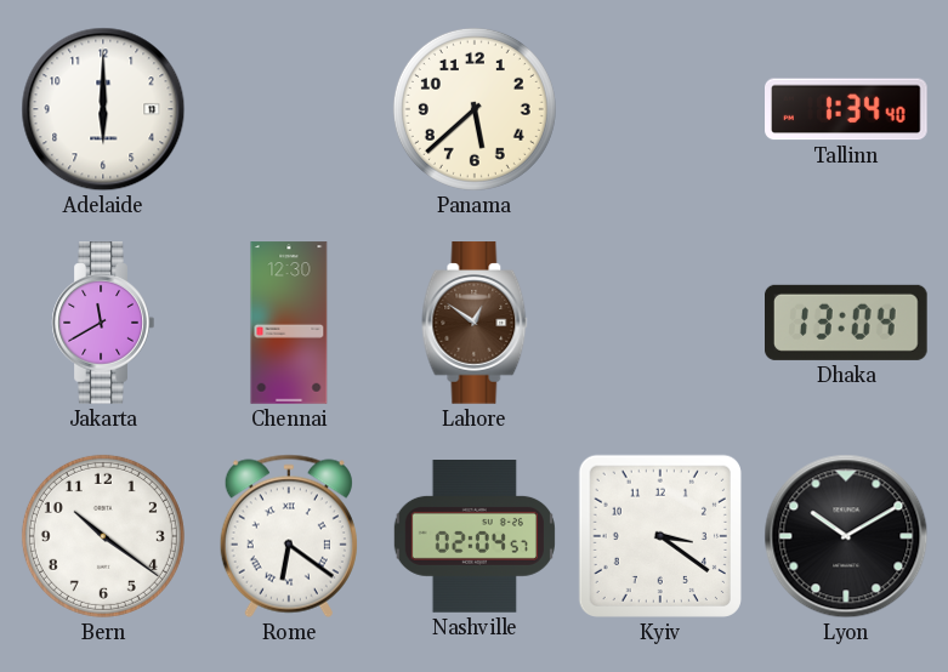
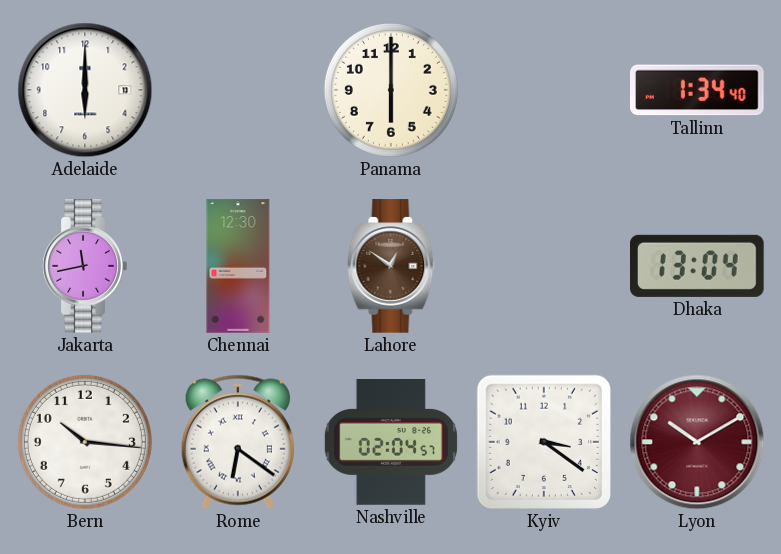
Panama: 5:38 -> 6:00
Jakarta: 11:40 -> 11:43
Bern: 10:21 -> 10:16
Lyon dial: black -> burgundy
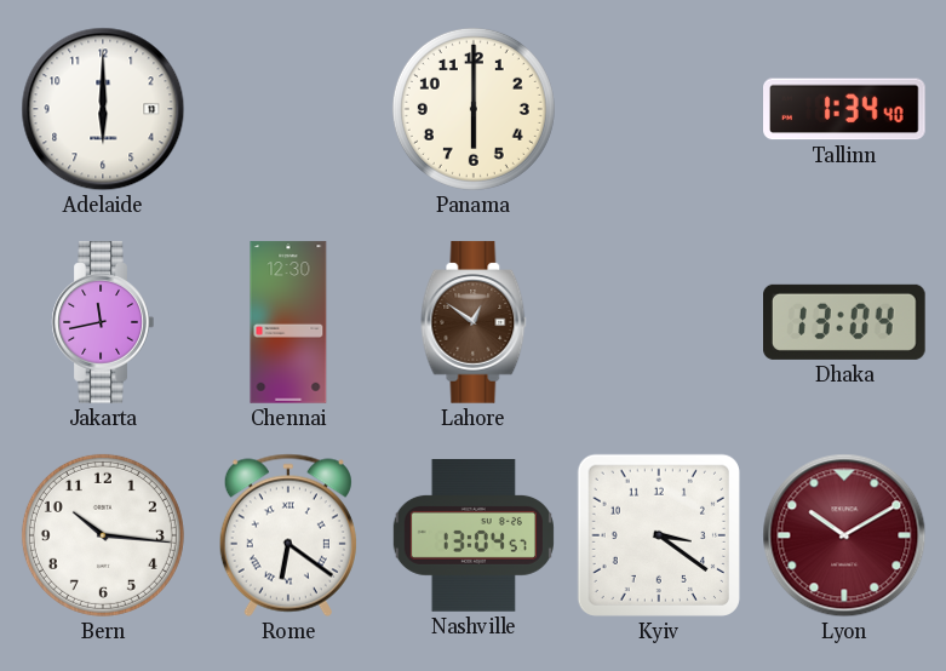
Nashville: 02:04 -> 13:04
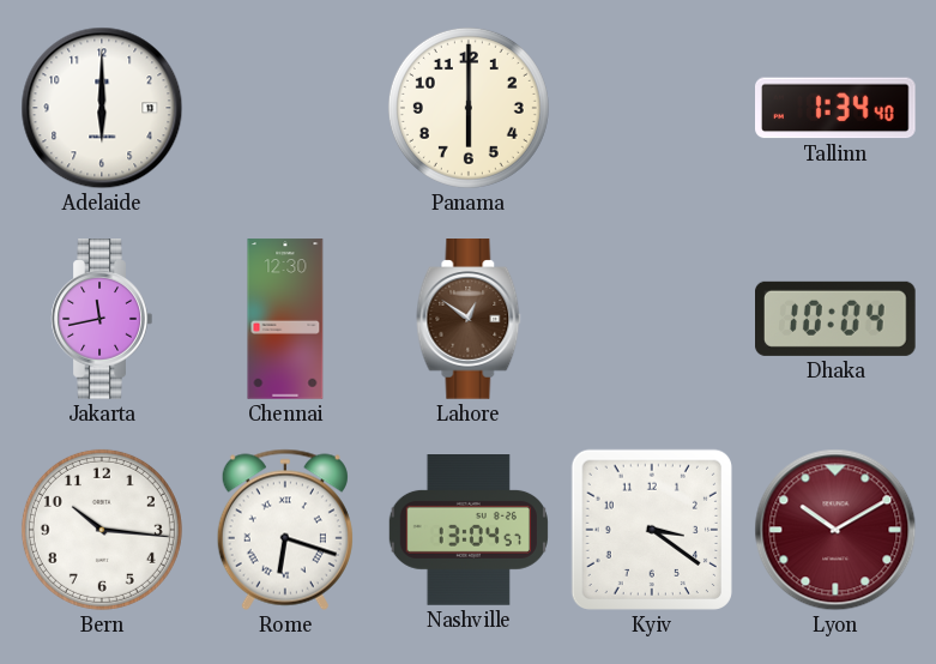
Dhaka: 13:04 -> 10:04
Rome: 6:21 -> 6:18
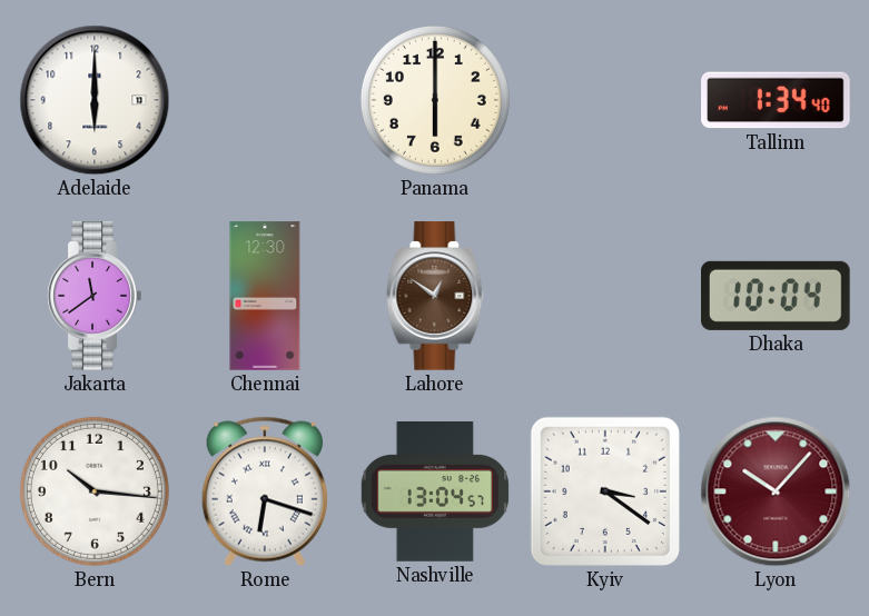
Jakarta: 11:43 -> 11:39
Lyon: 10:10 -> 10:07
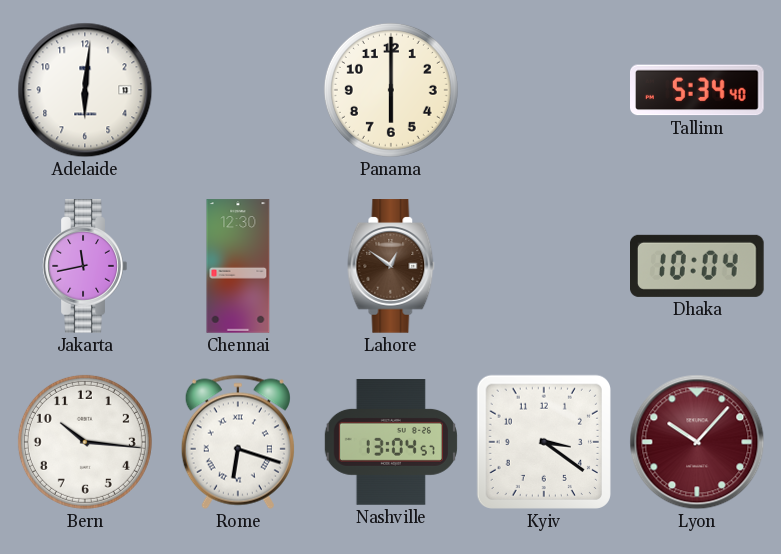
Adelaide: 6:00 -> 6:01
Tallinn: 1:34 -> 5:34
Jakarta: 11:39 -> 11:43
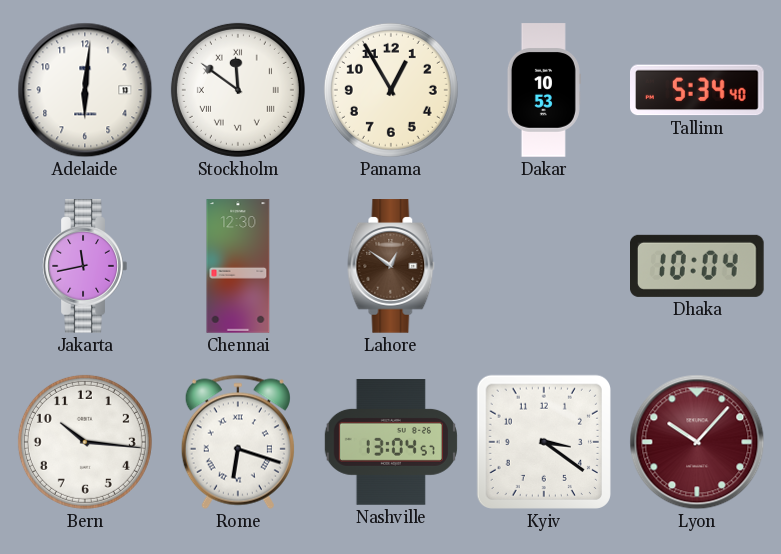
Stockholm: none -> 11:51
Panama: 6:00 -> 12:55
Dakar: none -> 10:53
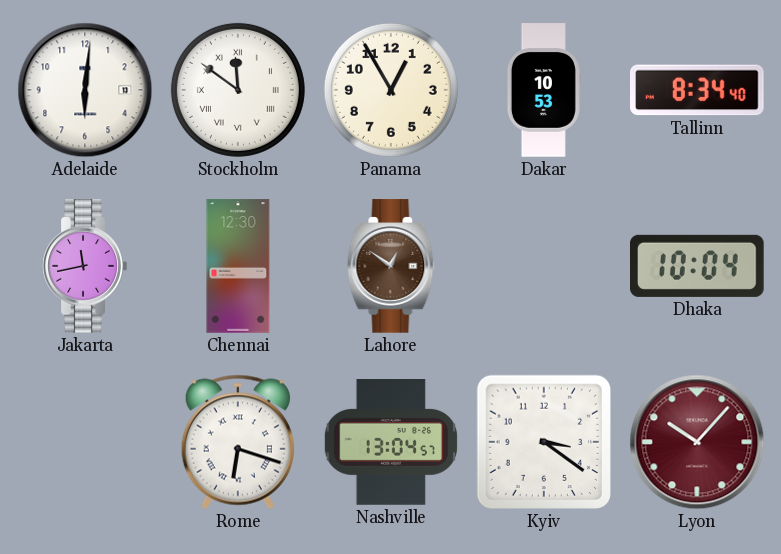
Tallinn: 5:34 -> 8:34
Bern: 10:16 -> none
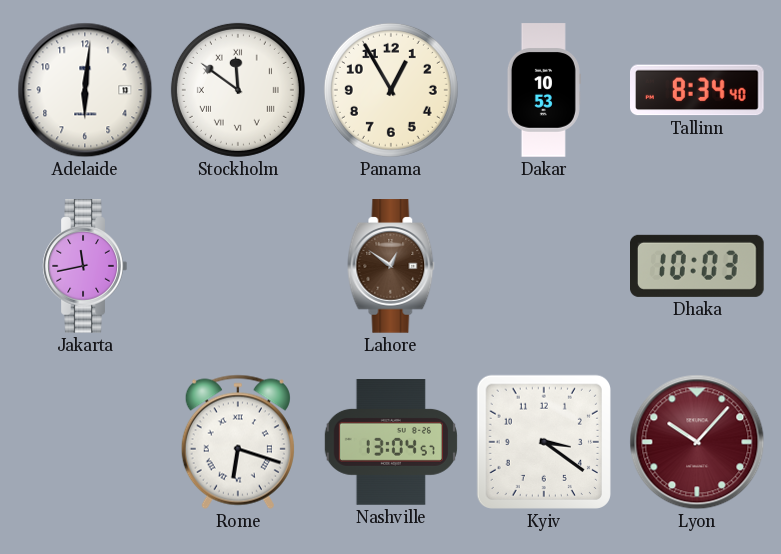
Chennai: 12:30 -> none
Dhaka: 10:04 -> 10:03
